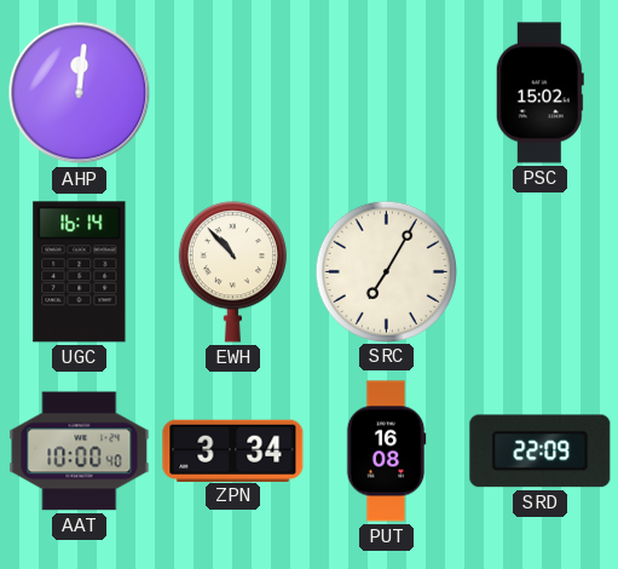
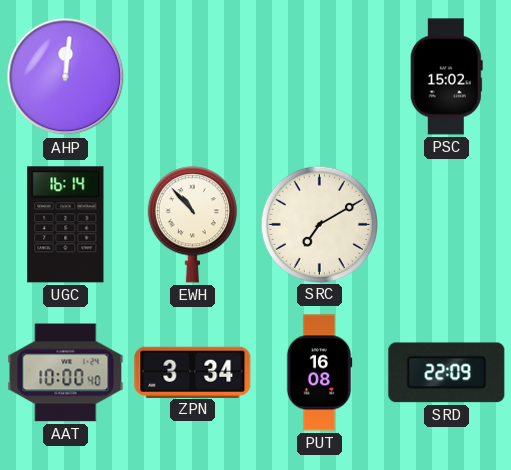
SRC: 7:05 -> 7:10
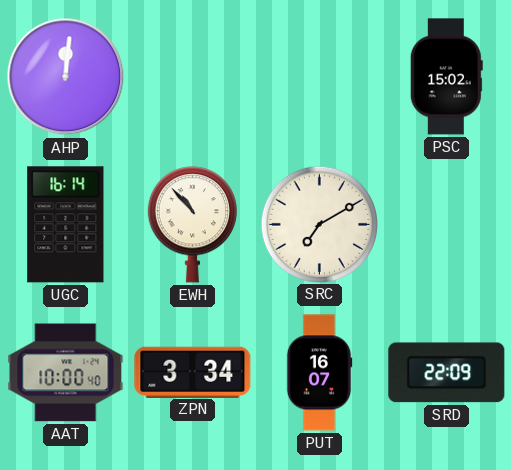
PUT: 16:08 -> 16:07
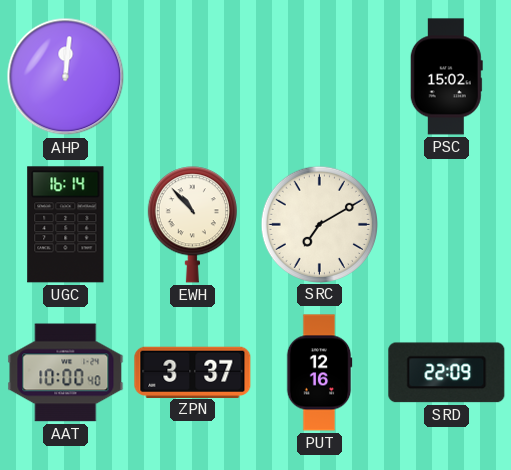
ZPN: 3:34 -> 3:37
PUT: 16:07 -> 12:16
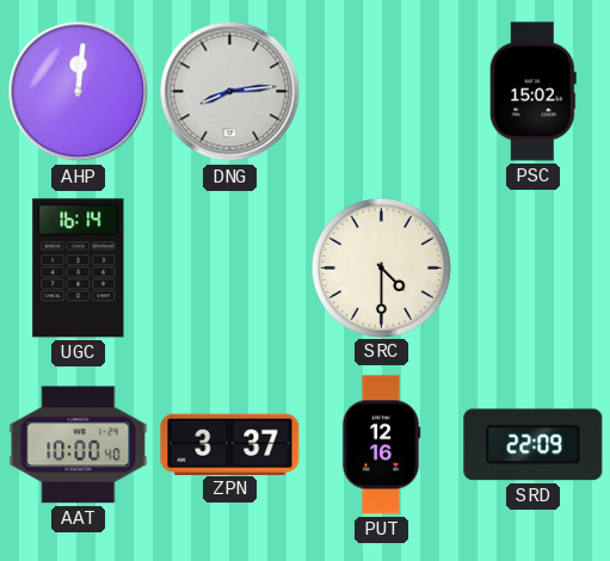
DNG: none -> 8:14
EWH: 10:53 -> none
SRC: 7:10 -> 4:30
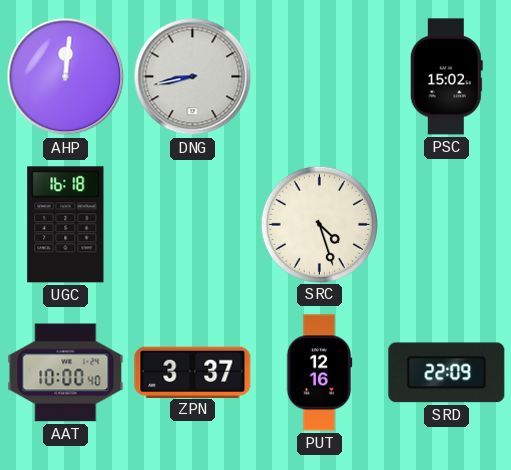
DNG: 8:14 -> 8:43
UGC: 16:14 -> 16:18
SRC: 4:30 -> 4:27
